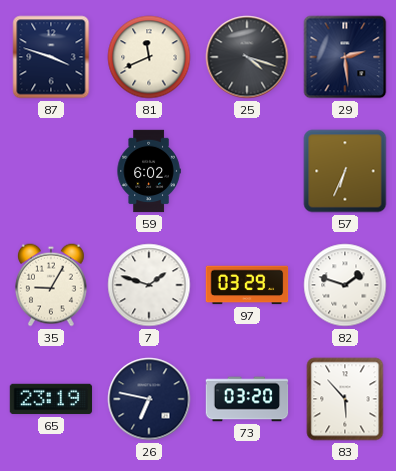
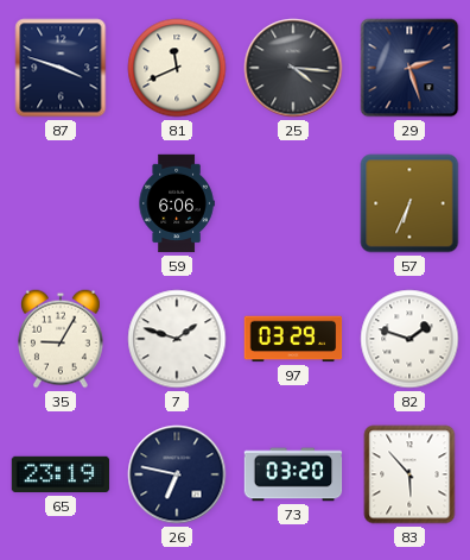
25: 4:18 -> 4:16
29: 2:29 -> 2:27
59: 6:02 -> 6:06
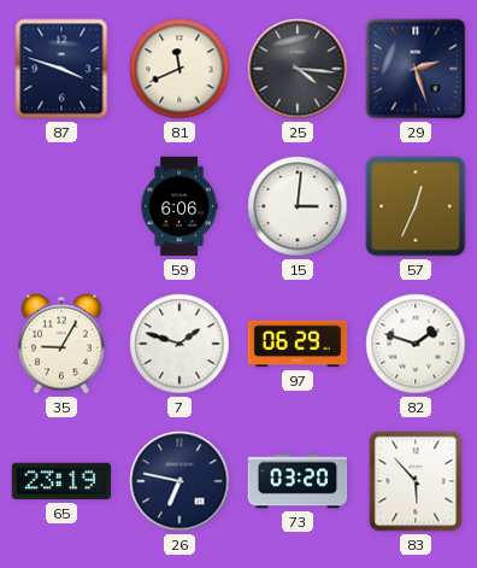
15: none -> 3:01
57: 6:34 -> 12:34
97: 03:29 -> 06:29
